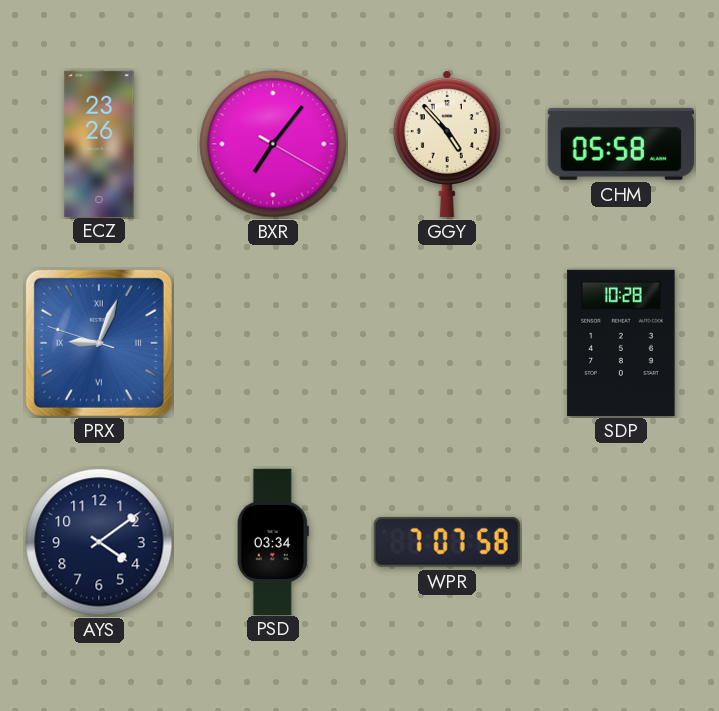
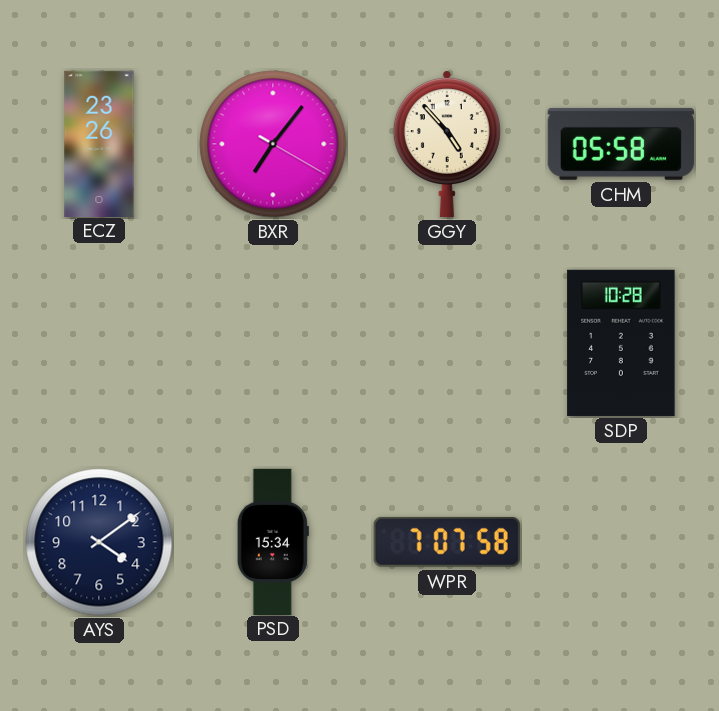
PRX: 9:03 -> none
PSD: 03:34 -> 15:34
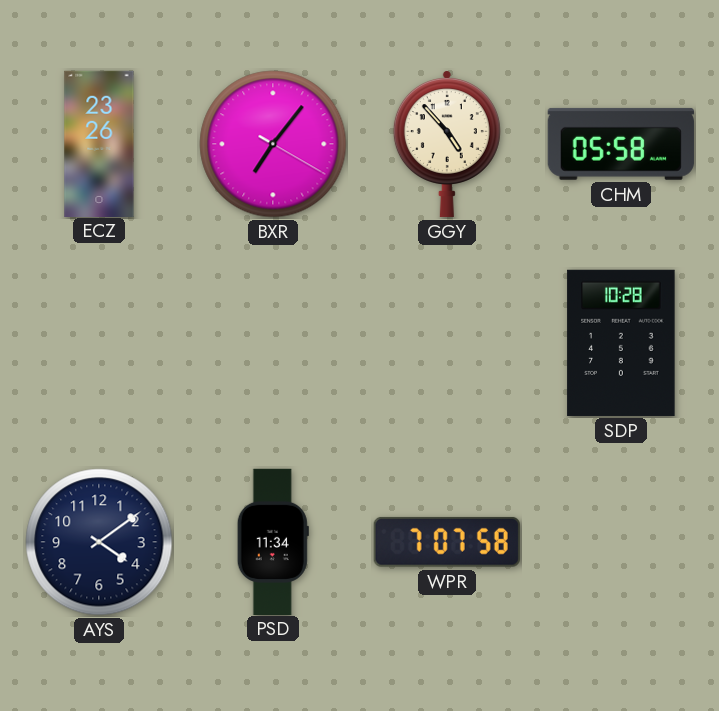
PSD: 15:34 -> 11:34
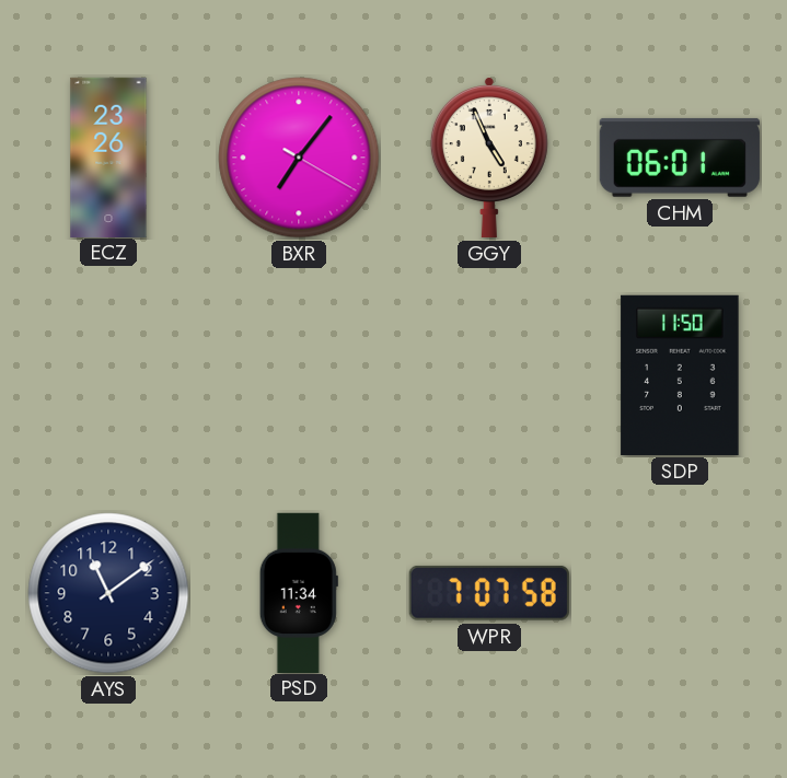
GGY: 4:53 -> 4:56
CHM: 05:58 -> 06:01
SDP: 10:28 -> 11:50
AYS: 4:09 -> 11:09
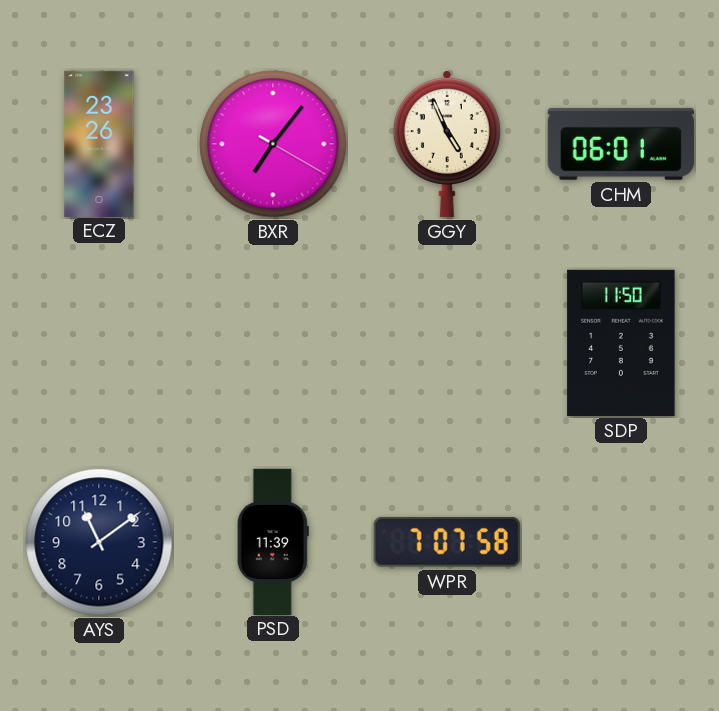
PSD: 11:34 -> 11:39
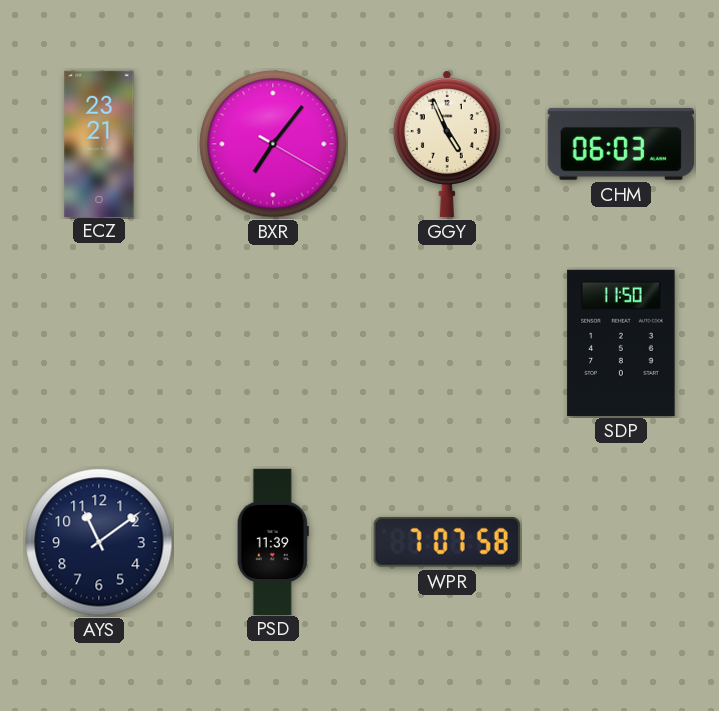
ECZ: 23:26 -> 23:21
CHM: 06:01 -> 06:03
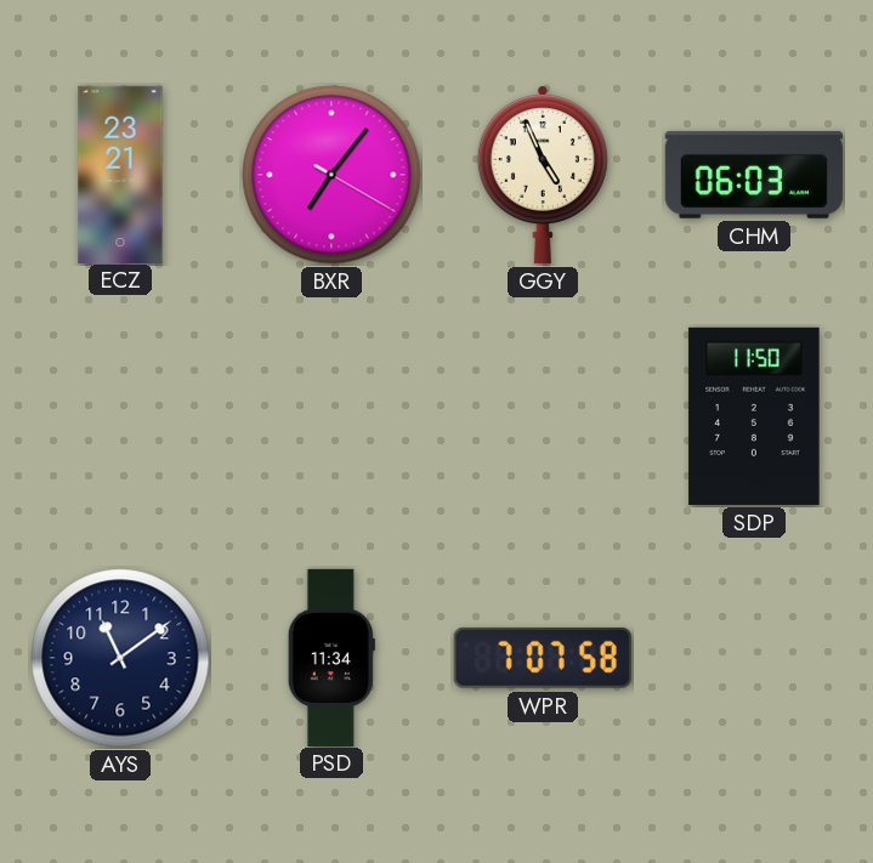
PSD: 11:39 -> 11:34
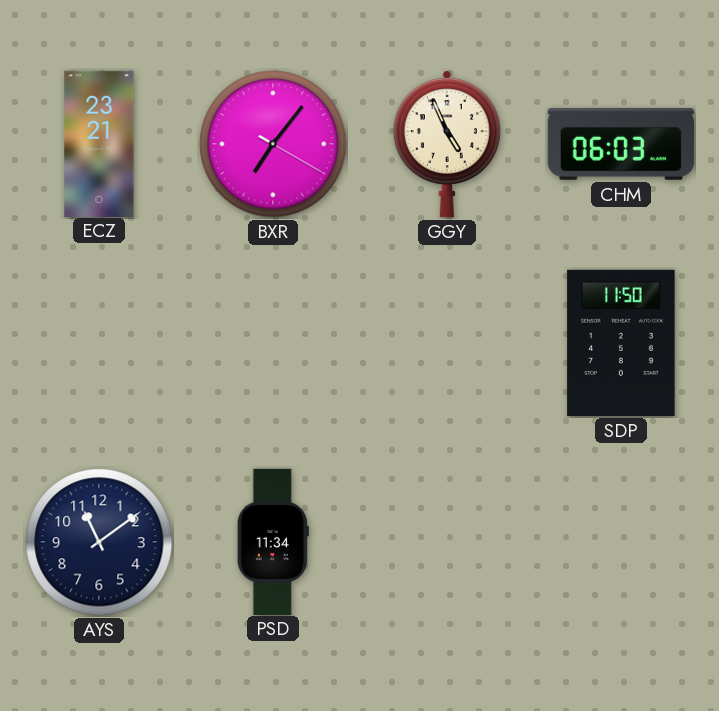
WPR: 7:07 -> none
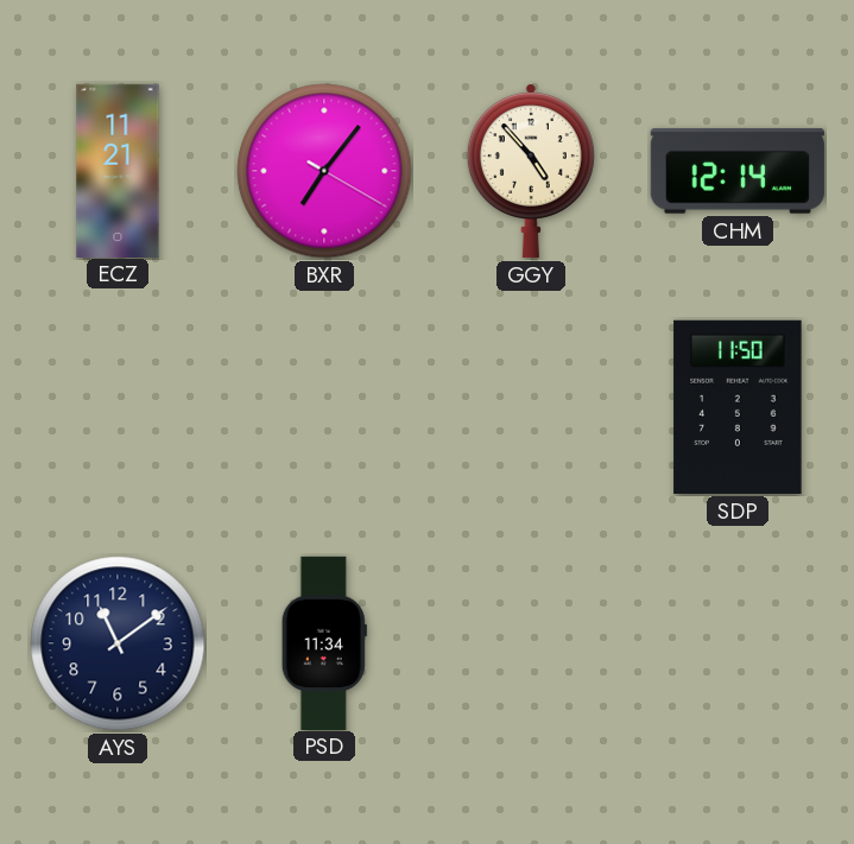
ECZ: 23:21 -> 11:21
GGY: 4:56 -> 4:53
CHM: 06:03 -> 12:14
